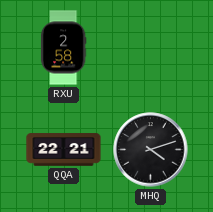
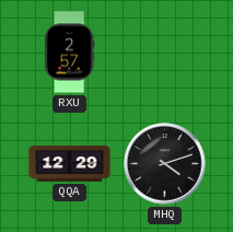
RXU: 2:58 -> 2:57
QQA: 22:21 -> 12:29
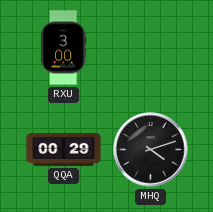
RXU: 2:57 -> 3:00
QQA: 12:29 -> 00:29
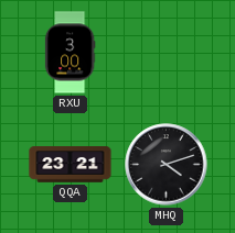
QQA: 00:29 -> 23:21
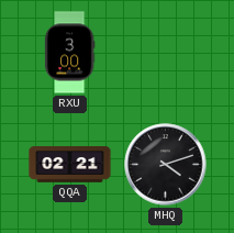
QQA: 23:21 -> 02:21
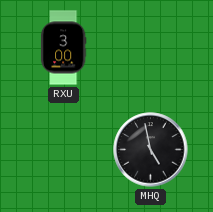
QQA: 02:21 -> none
MHQ: 4:12 -> 4:58
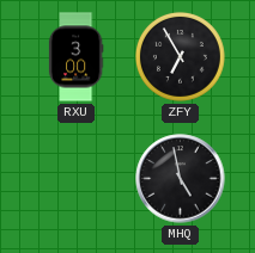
ZFY: none -> 6:55
